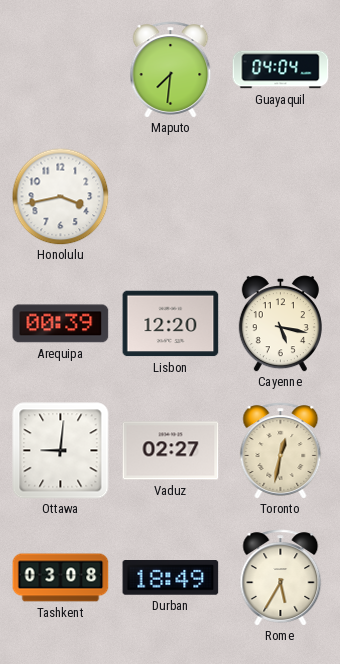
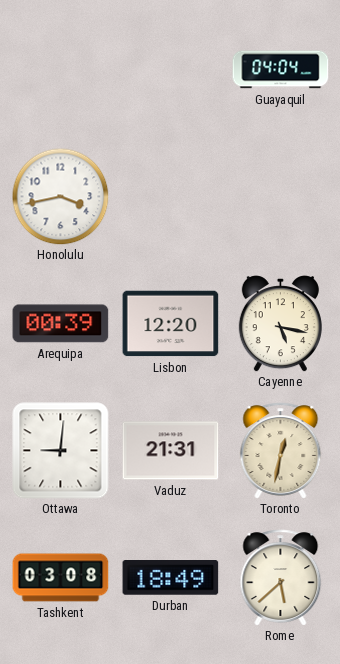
Maputo: 7:31 -> none
Vaduz: 02:27 -> 21:31
Rome: 5:35 -> 5:38
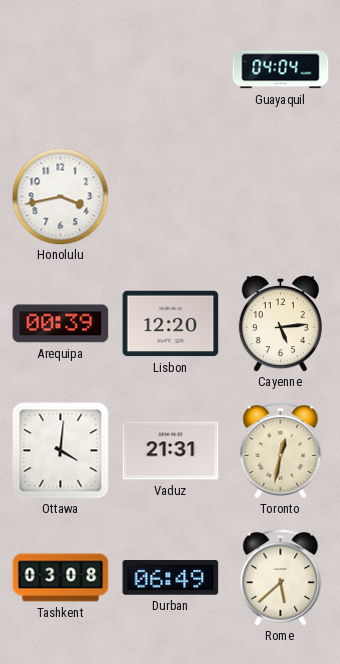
Cayenne: 5:17 -> 5:14
Ottawa: 9:01 -> 4:01
Durban: 18:49 -> 06:49
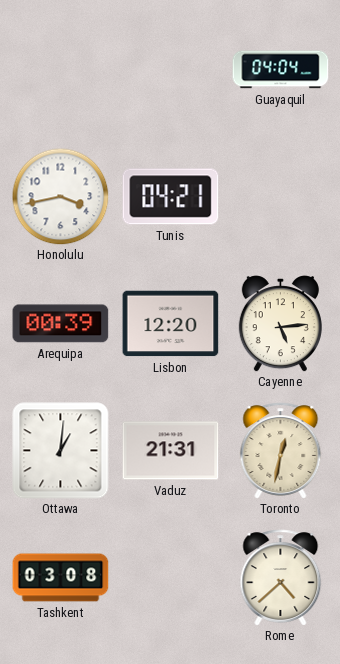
Tunis: none -> 04:21
Ottawa: 4:01 -> 1:01
Durban: 06:49 -> none
Rome: 5:38 -> 4:38
